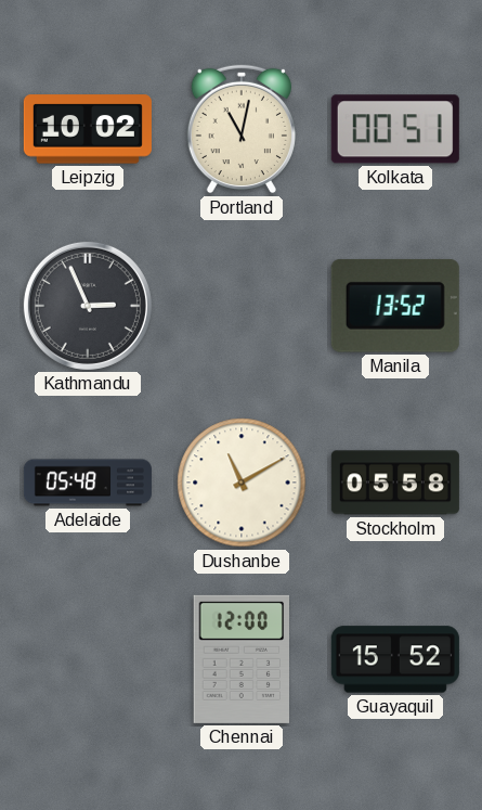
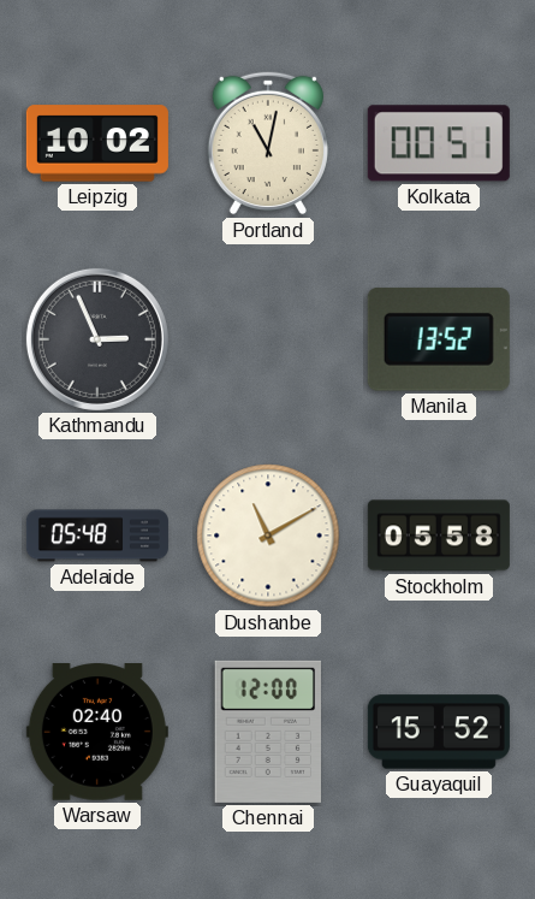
Warsaw: none -> 02:40
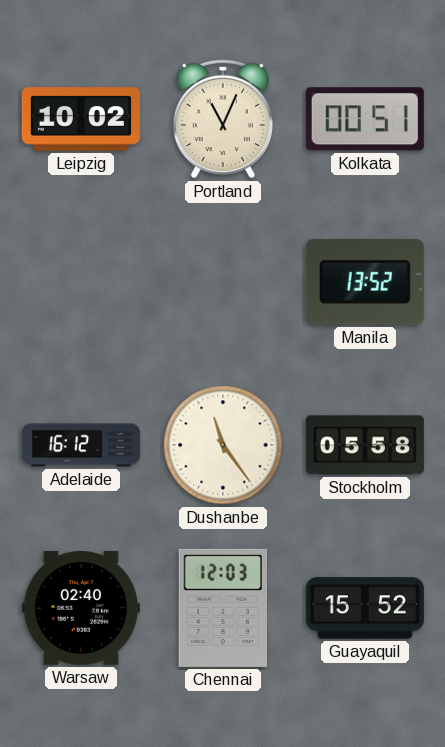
Portland: 11:02 -> 11:04
Kathmandu: 2:56 -> none
Adelaide: 05:48 -> 16:12
Dushanbe: 11:10 -> 11:24
Chennai: 12:00 -> 12:03
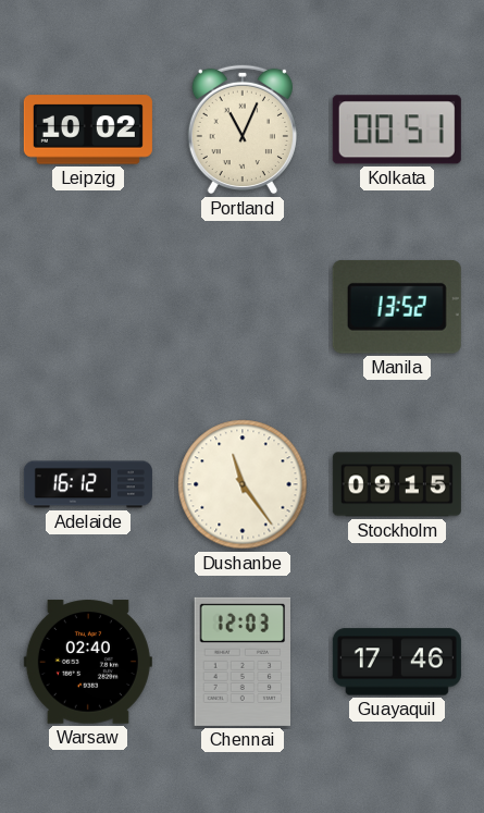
Stockholm: 05:58 -> 09:15
Guayaquil: 15:52 -> 17:46
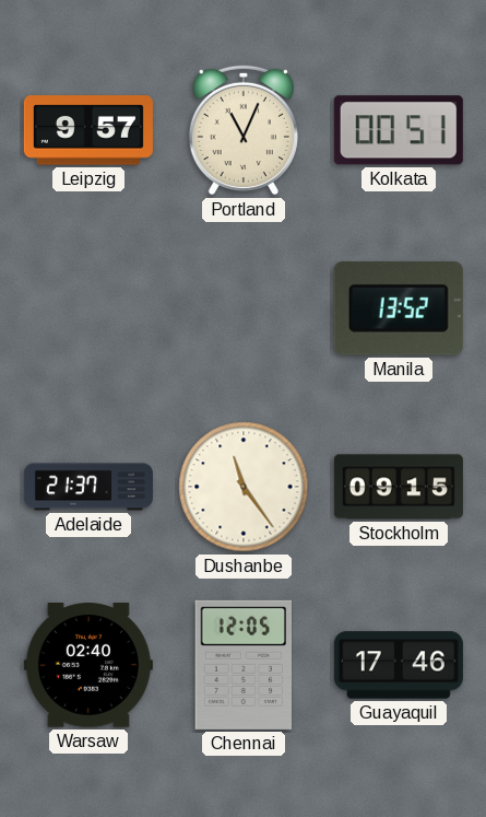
Leipzig: 10:02 -> 9:57
Adelaide: 16:12 -> 21:37
Chennai: 12:03 -> 12:05
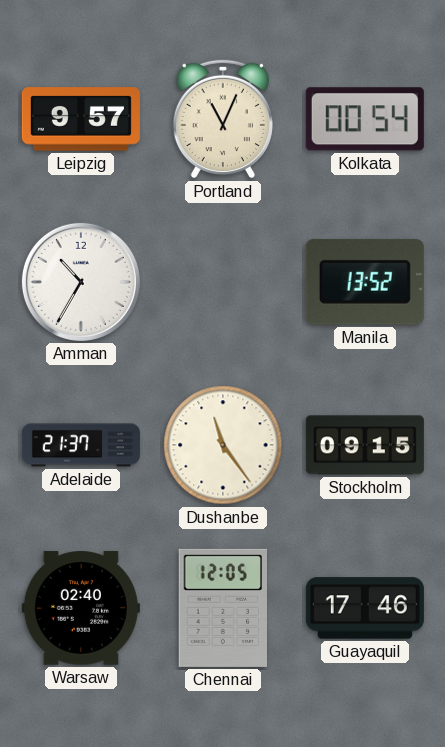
Kolkata: 00:51 -> 00:54
Amman: none -> 10:35
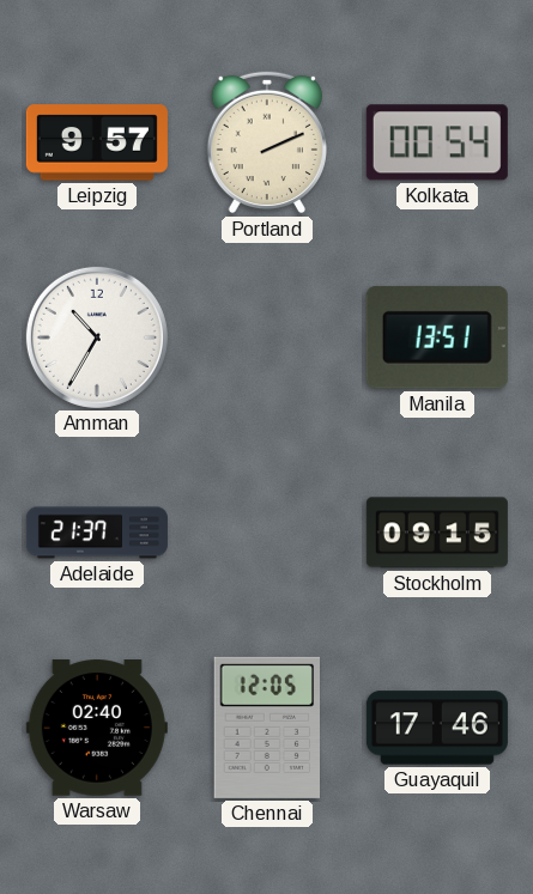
Portland: 11:04 -> 2:11
Manila: 13:52 -> 13:51
Dushanbe: 11:24 -> none
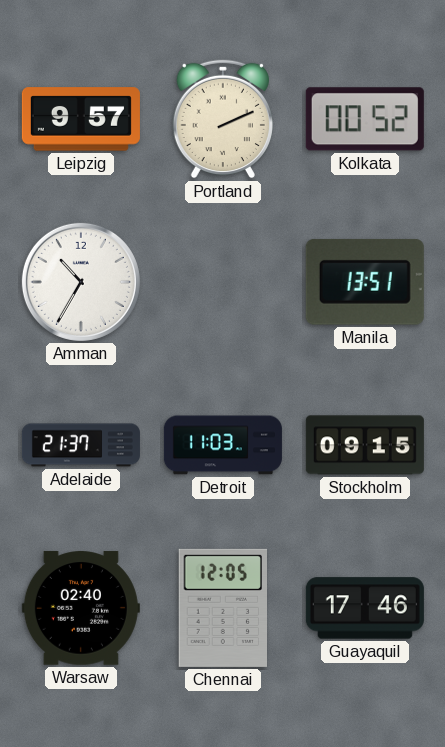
Kolkata: 00:54 -> 00:52
Detroit: none -> 11:03
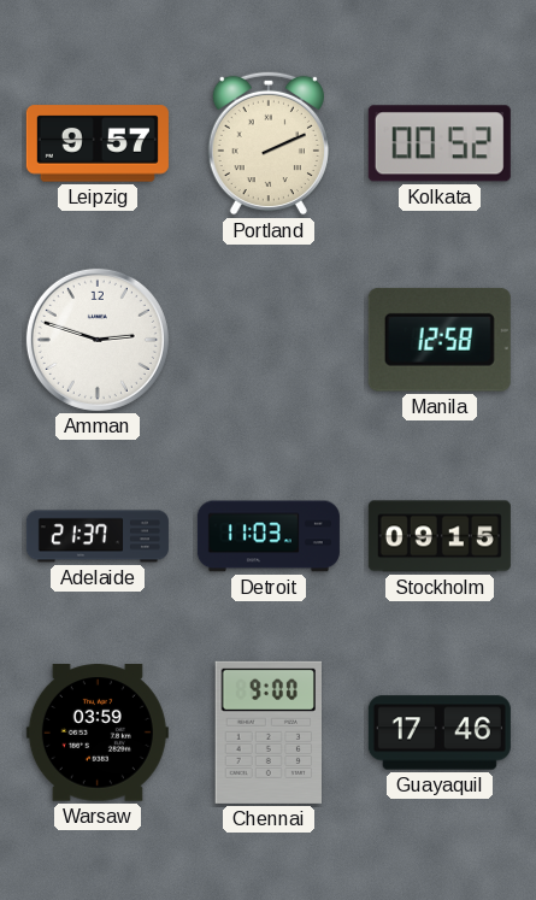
Amman: 10:35 -> 2:48
Manila: 13:51 -> 12:58
Warsaw: 02:40 -> 03:59
Chennai: 12:05 -> 9:00
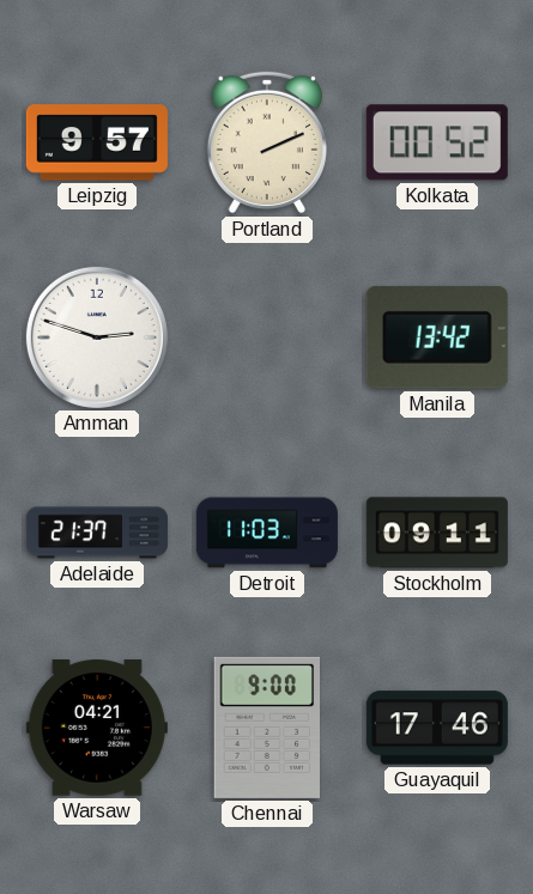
Manila: 12:58 -> 13:42
Stockholm: 09:15 -> 09:11
Warsaw: 03:59 -> 04:21
